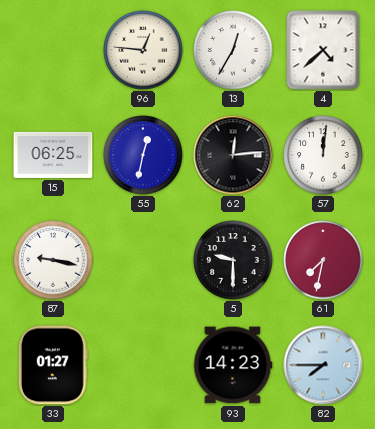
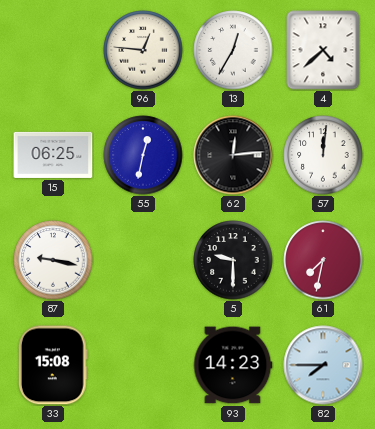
33: 01:27 -> 15:08
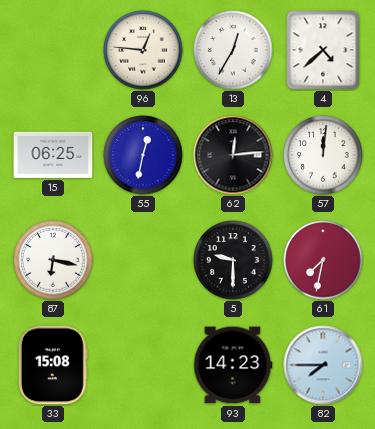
87: 9:17 -> 6:17
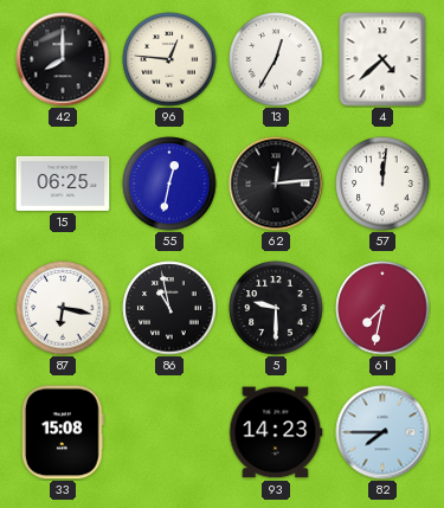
42: none -> 8:00
86: none -> 10:58
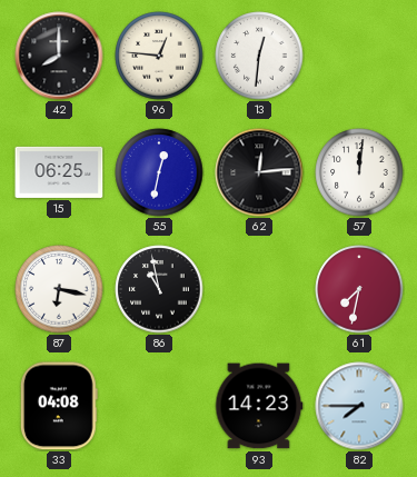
13: 12:35 -> 12:31
4: 4:38 -> none
5: 9:30 -> none
33: 15:08 -> 04:08
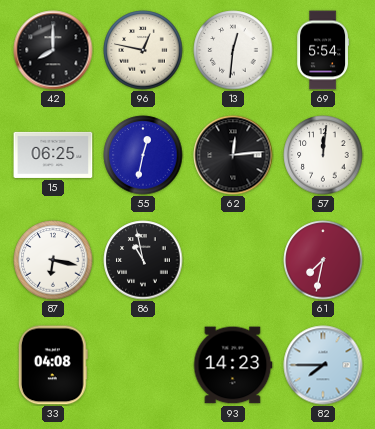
96: 12:46 -> 12:47
69: none -> 5:54
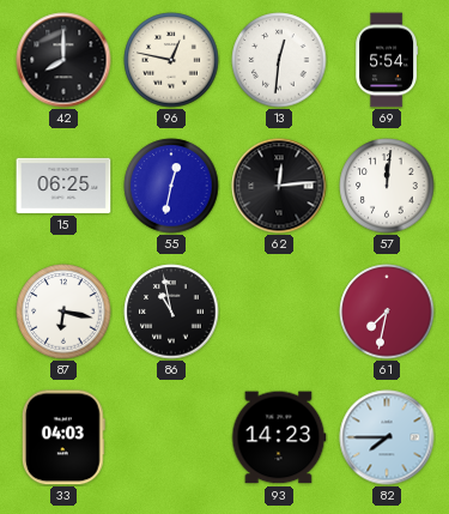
33: 04:08 -> 04:03
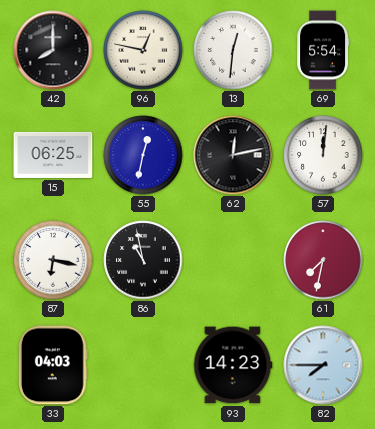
62: 12:14 -> 12:13
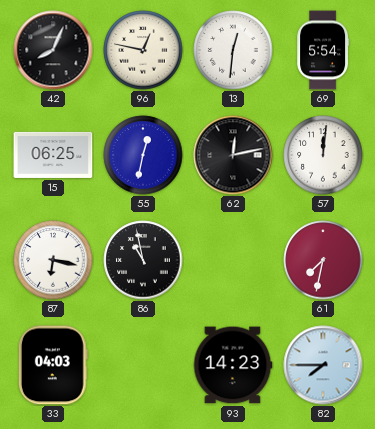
42: 8:00 -> 8:04
